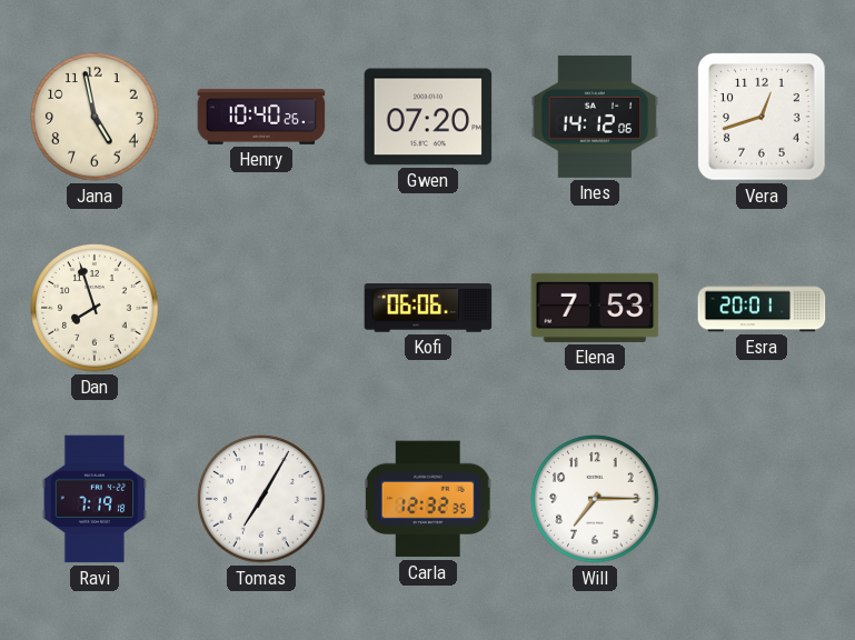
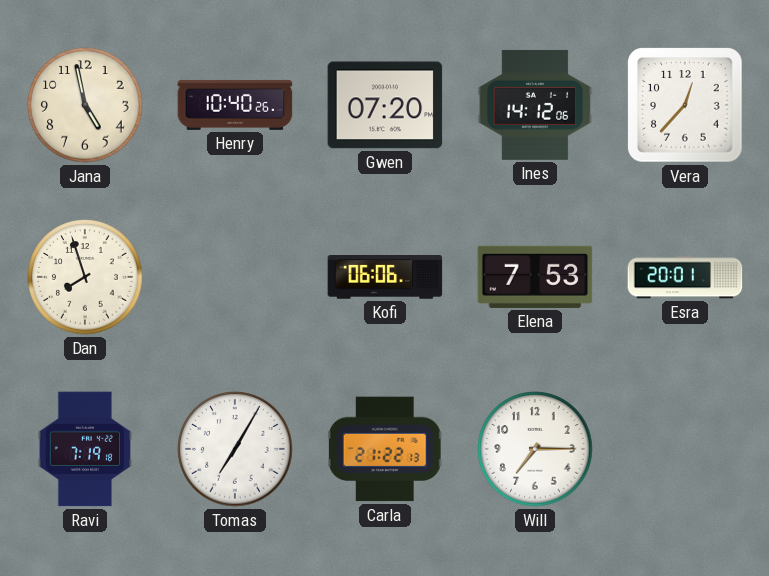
Vera: 12:42 -> 12:37
Carla: 12:32 -> 21:22
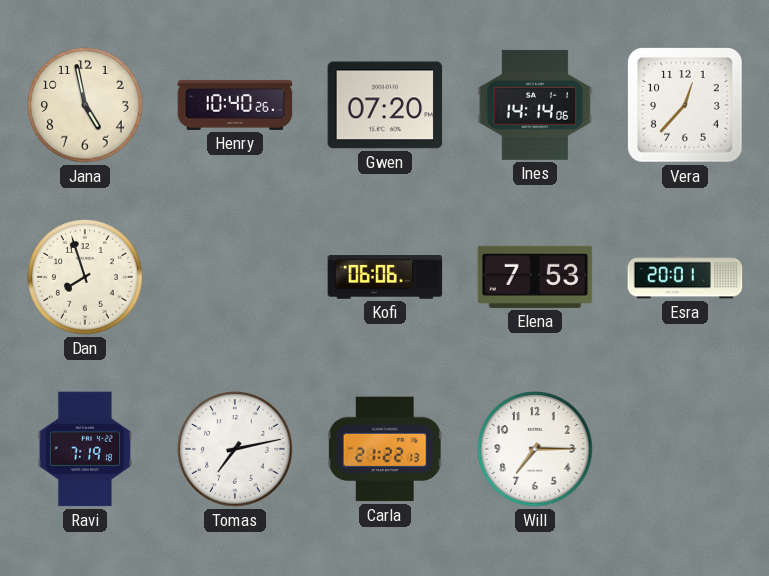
Ines: 14:12 -> 14:14
Tomas: 7:05 -> 7:13
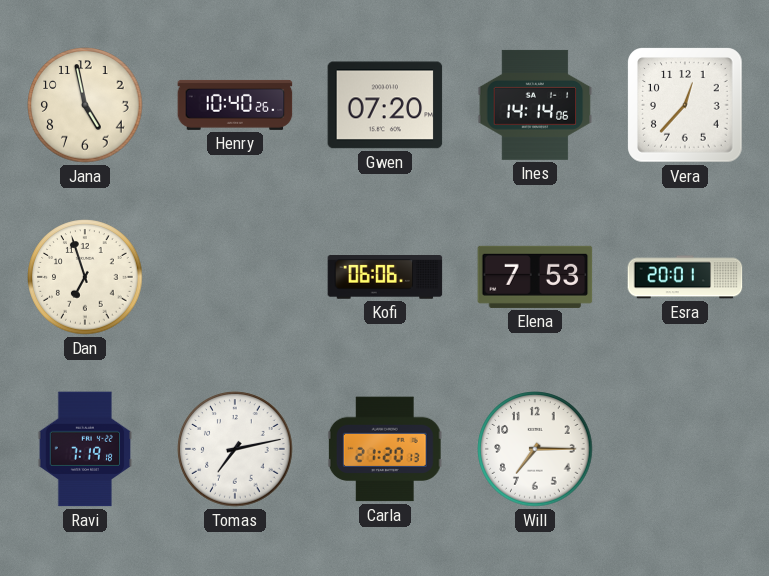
Dan: 7:57 -> 6:57
Carla: 21:22 -> 21:20
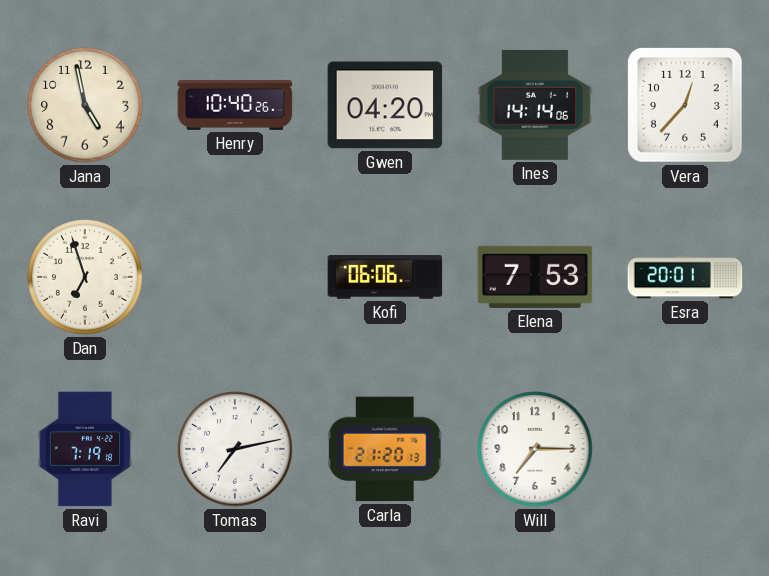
Gwen: 07:20 -> 04:20
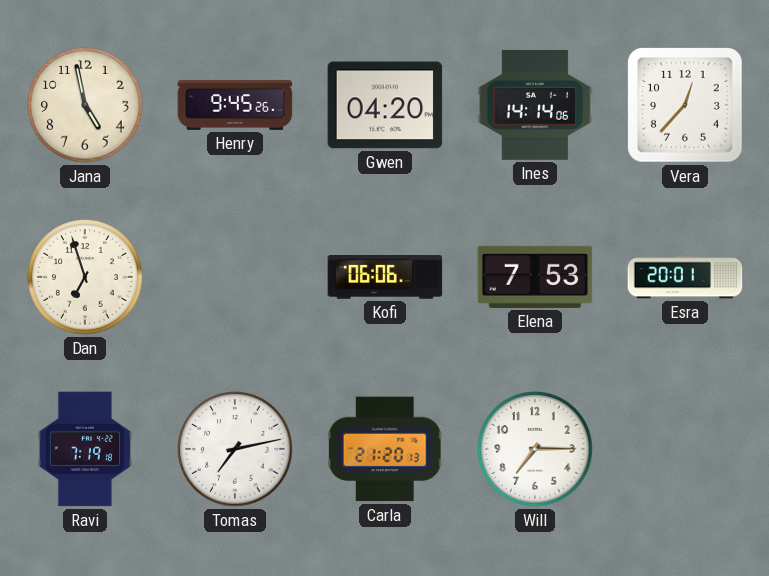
Henry: 10:40 -> 9:45
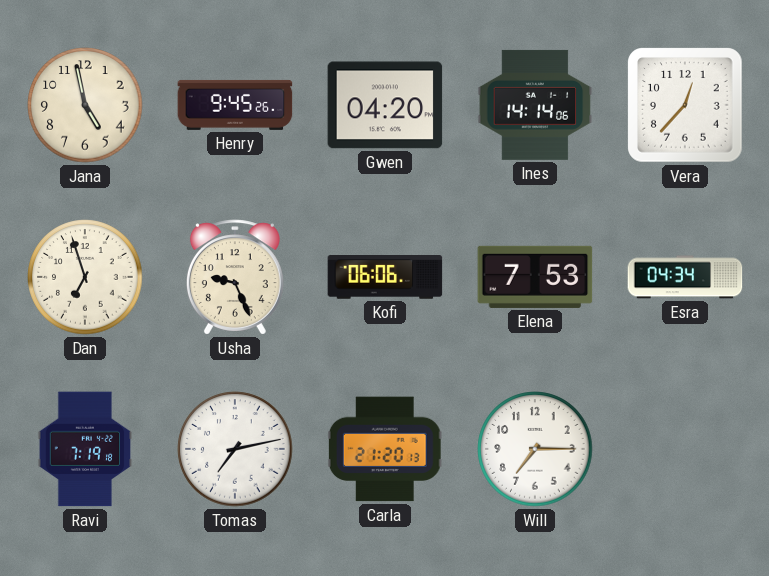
Usha: none -> 9:26
Esra: 20:01 -> 04:34
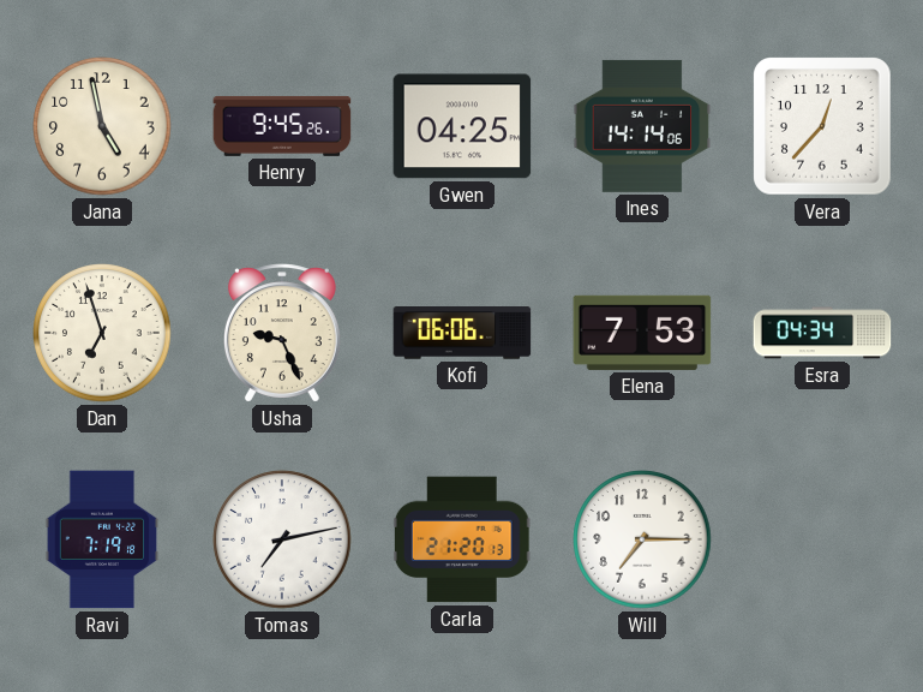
Gwen: 04:20 -> 04:25
